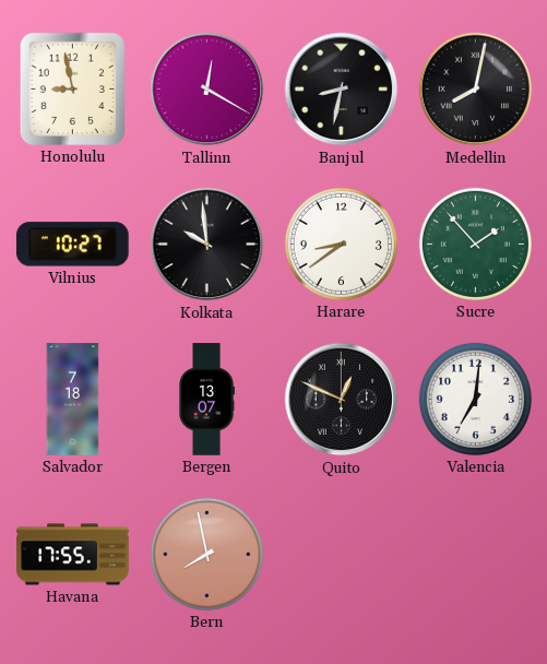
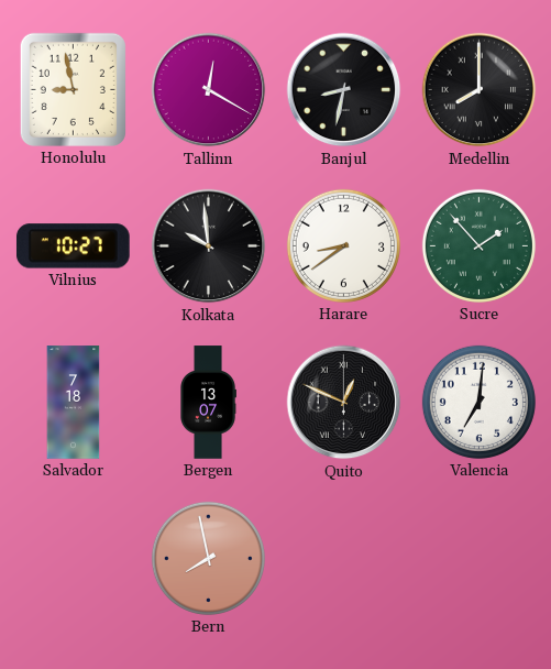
Medellin: 8:02 -> 8:00
Havana: 17:55 -> none
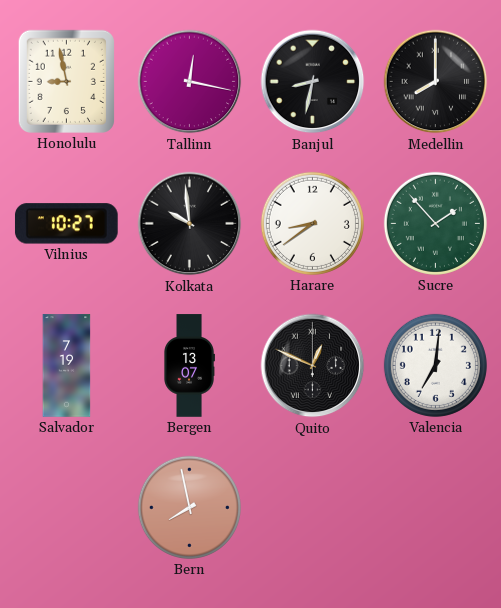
Tallinn: 12:20 -> 12:17
Salvador: 7:18 -> 7:19
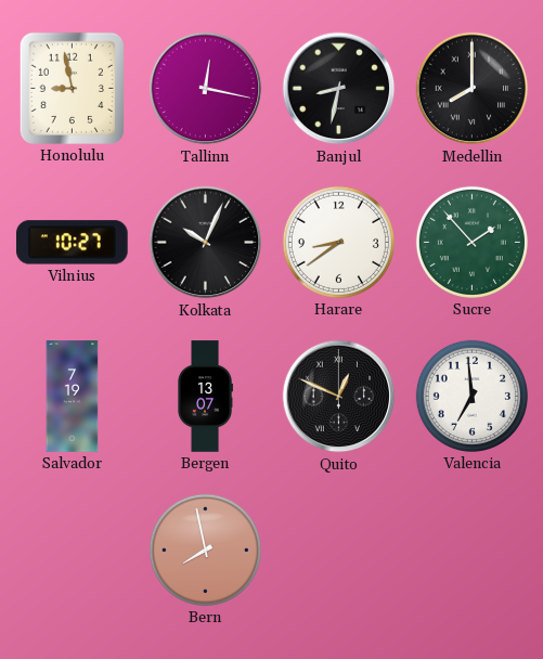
Kolkata: 9:59 -> 10:04
Valencia: 7:01 -> 6:59
